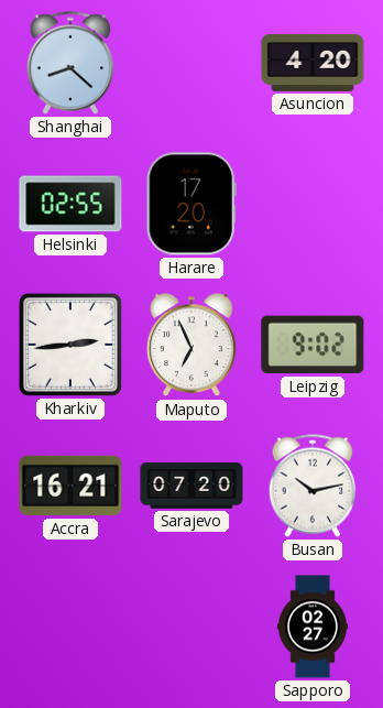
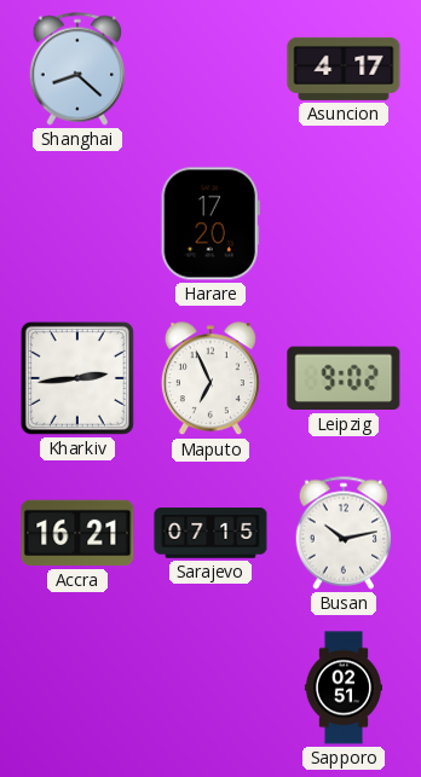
Asuncion: 4:20 -> 4:17
Helsinki: 02:55 -> none
Sarajevo: 07:20 -> 07:15
Sapporo: 02:27 -> 02:51
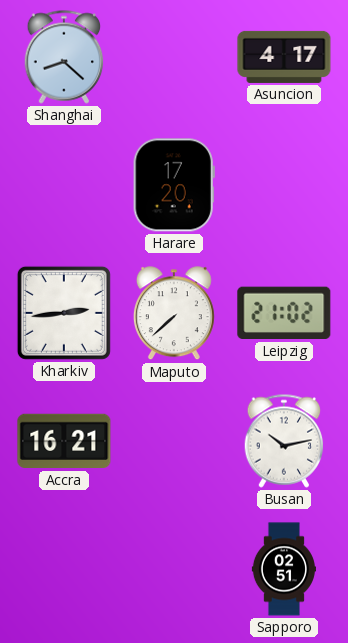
Maputo: 6:56 -> 7:38
Leipzig: 9:02 -> 21:02
Sarajevo: 07:15 -> none
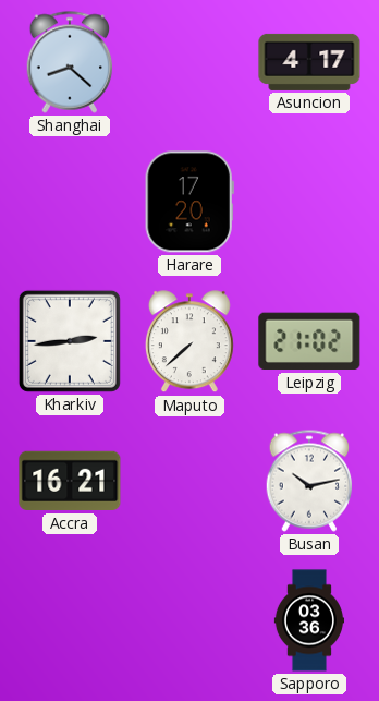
Sapporo: 02:51 -> 03:36
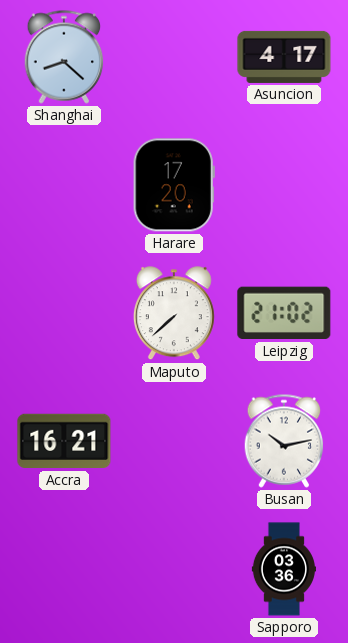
Kharkiv: 2:44 -> none
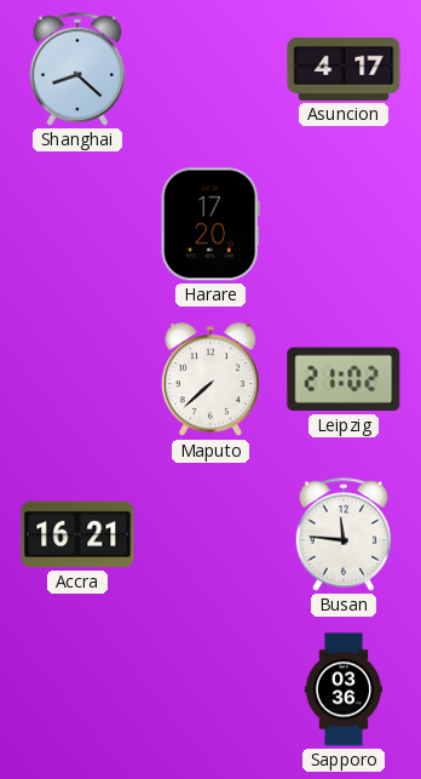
Busan: 10:13 -> 11:46
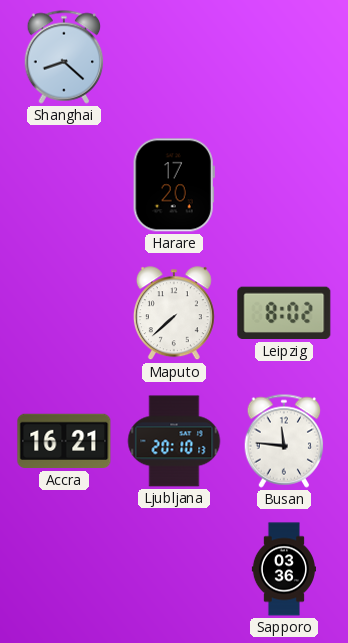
Asuncion: 4:17 -> none
Leipzig: 21:02 -> 8:02
Ljubljana: none -> 20:10
